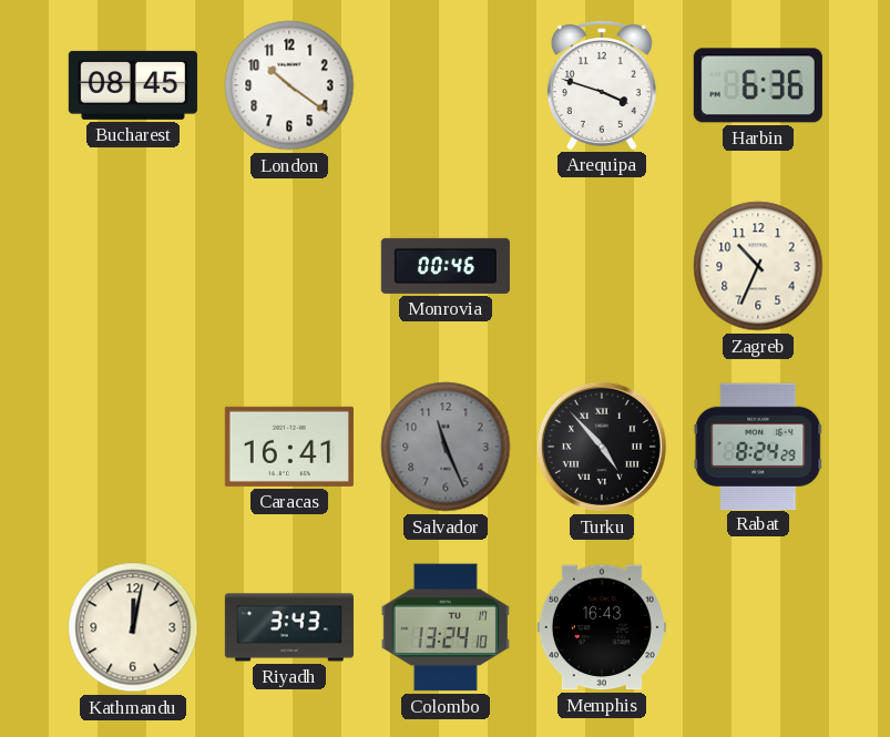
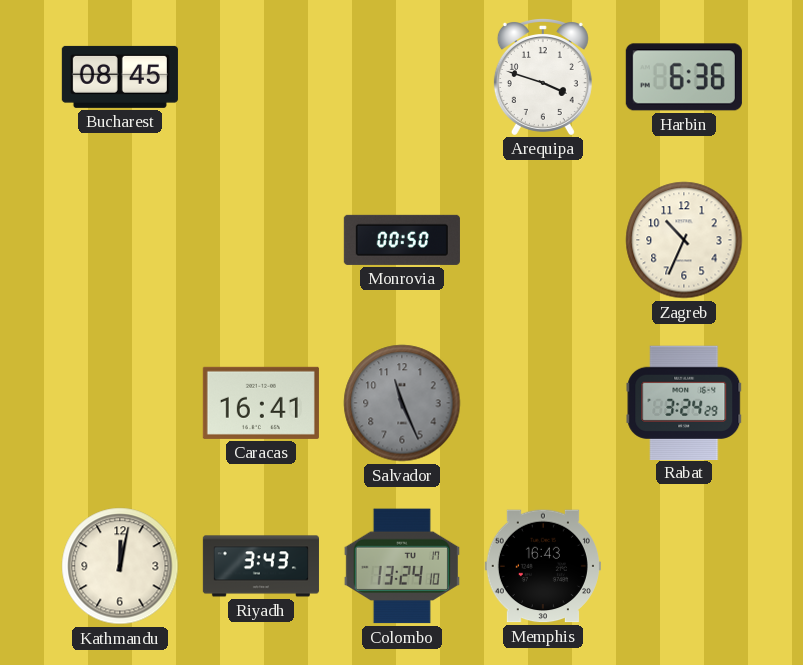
London: 10:21 -> none
Monrovia: 00:46 -> 00:50
Turku: 4:53 -> none
Rabat: 8:24 -> 3:24
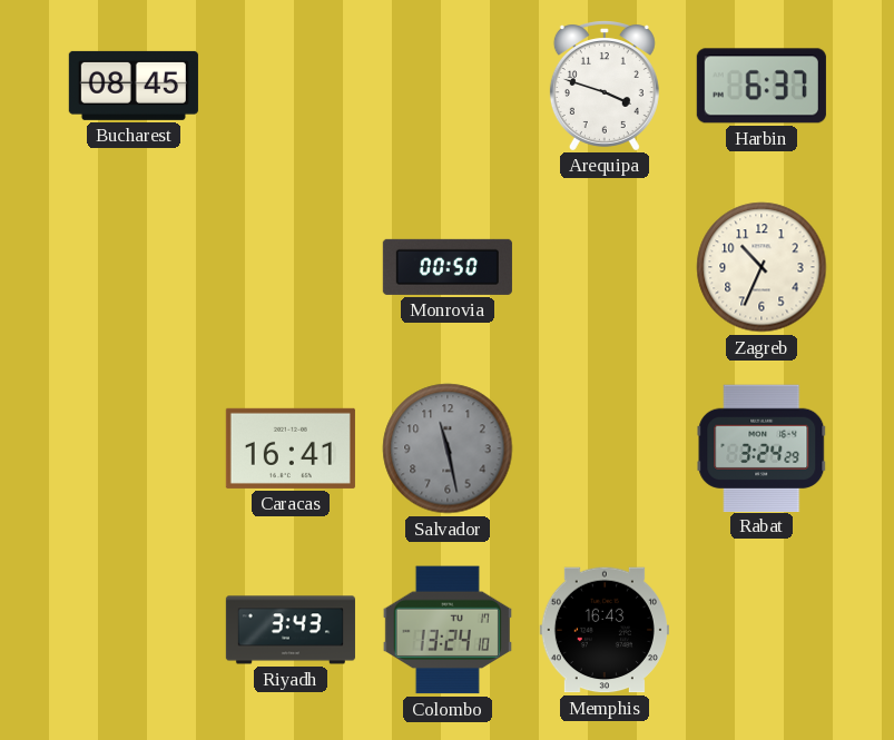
Harbin: 6:36 -> 6:37
Salvador: 11:26 -> 11:28
Kathmandu: 12:02 -> none
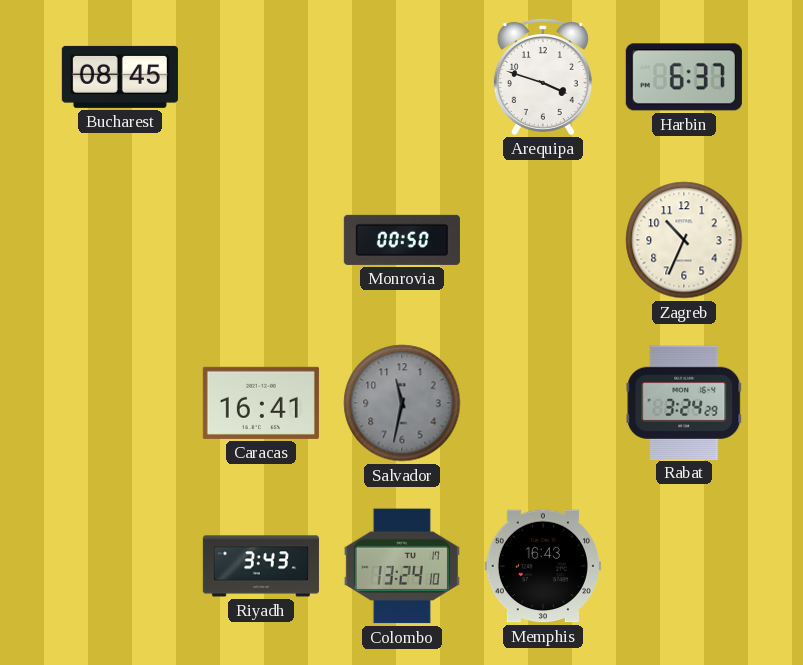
Salvador: 11:28 -> 11:32
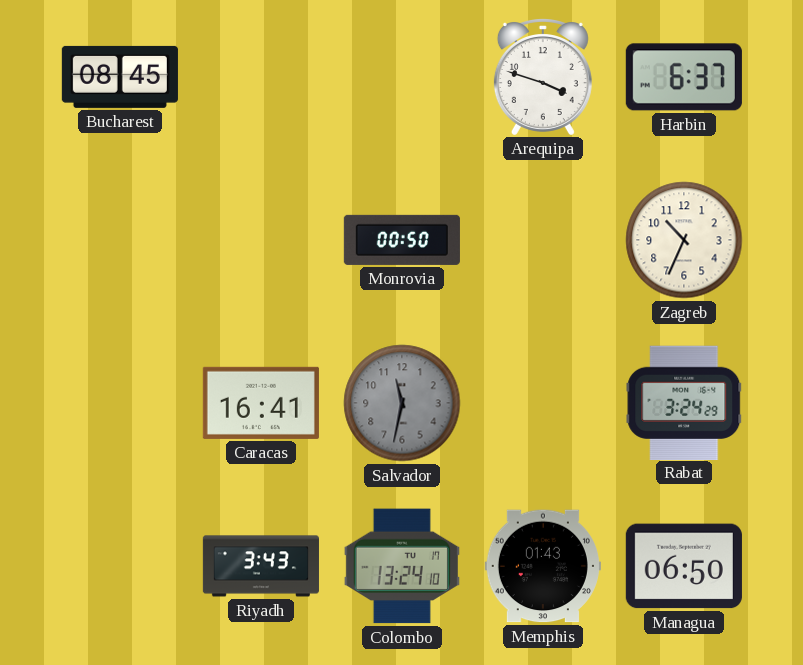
Memphis: 16:43 -> 01:43
Managua: none -> 06:50
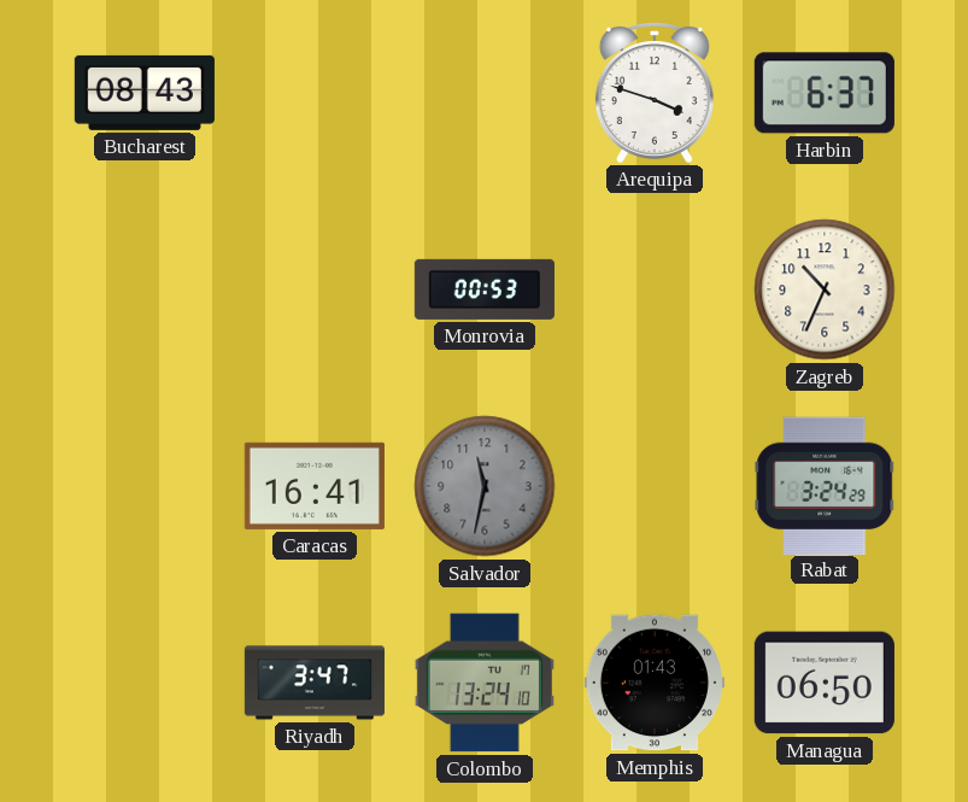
Bucharest: 08:45 -> 08:43
Monrovia: 00:50 -> 00:53
Riyadh: 3:43 -> 3:47
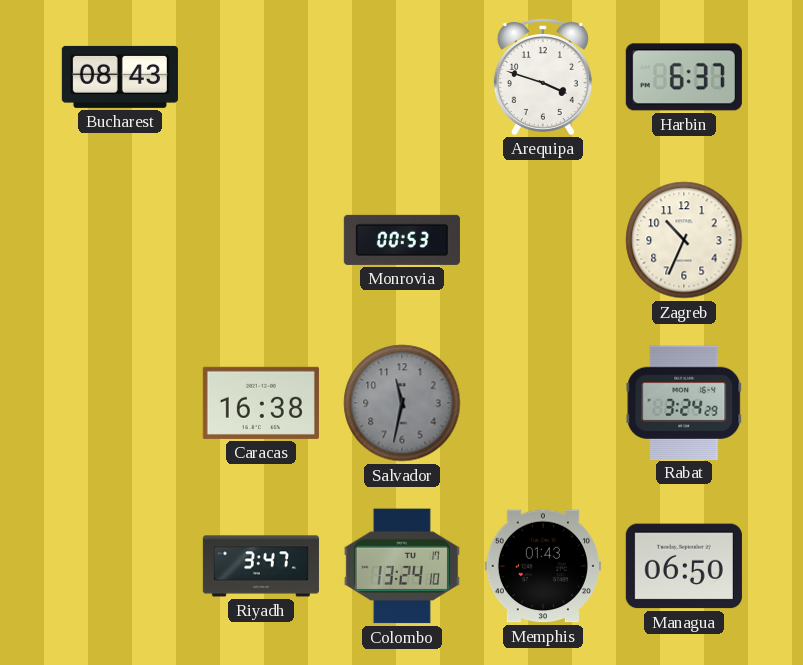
Caracas: 16:41 -> 16:38
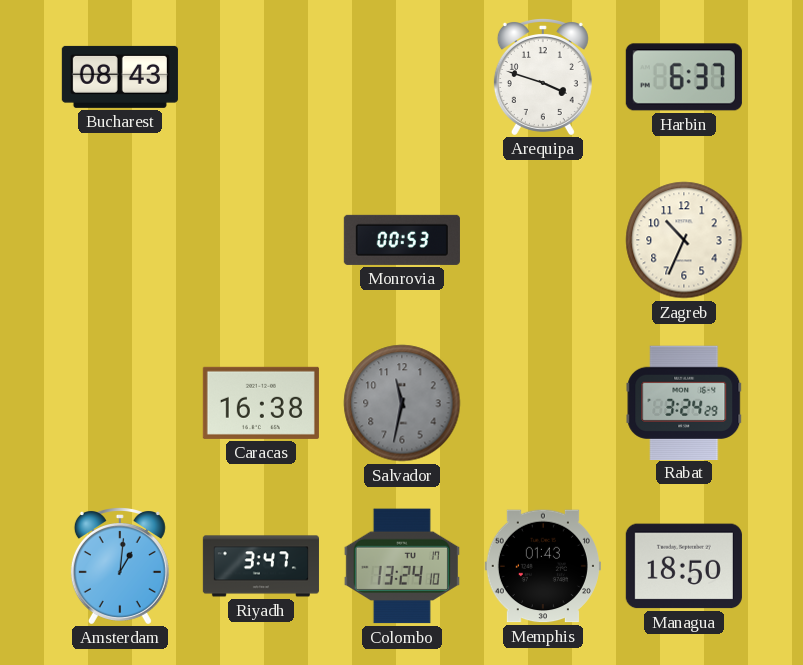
Amsterdam: none -> 1:01
Managua: 06:50 -> 18:50
